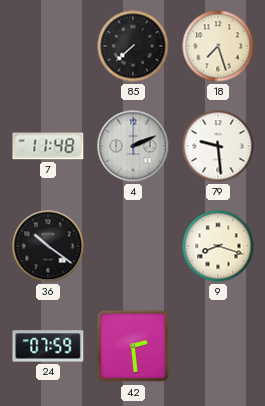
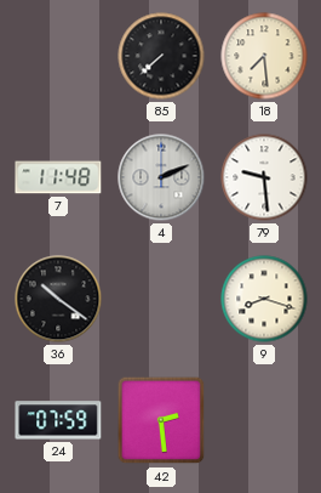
18: 7:27 -> 7:29
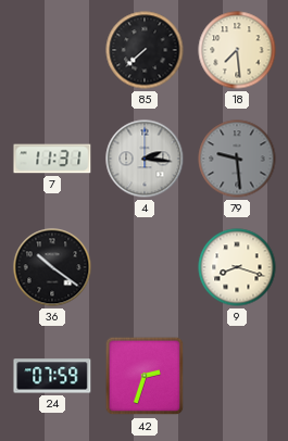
7: 11:48 -> 11:31
4: 2:11 -> 2:16
79 dial: white -> grey
42: 2:29 -> 2:33
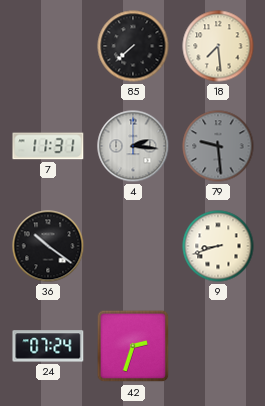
9: 8:18 -> 8:42
24: 07:59 -> 07:24
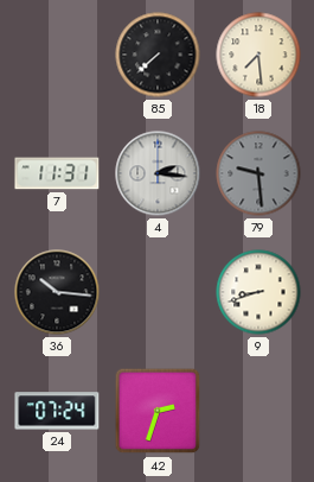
36: 10:21 -> 10:16
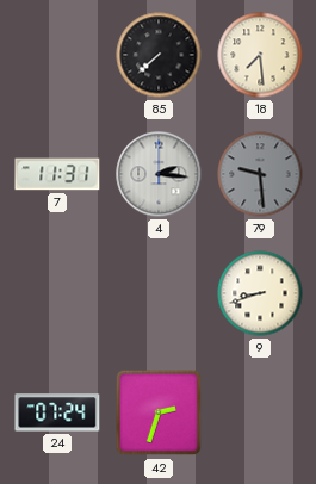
36: 10:16 -> none
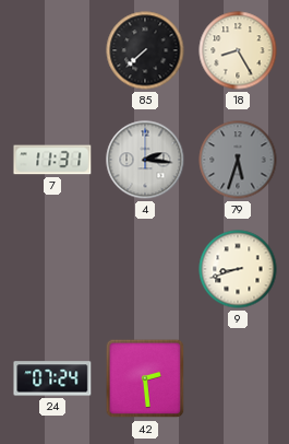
18: 7:29 -> 8:25
79: 9:29 -> 5:33
42: 2:33 -> 2:29
